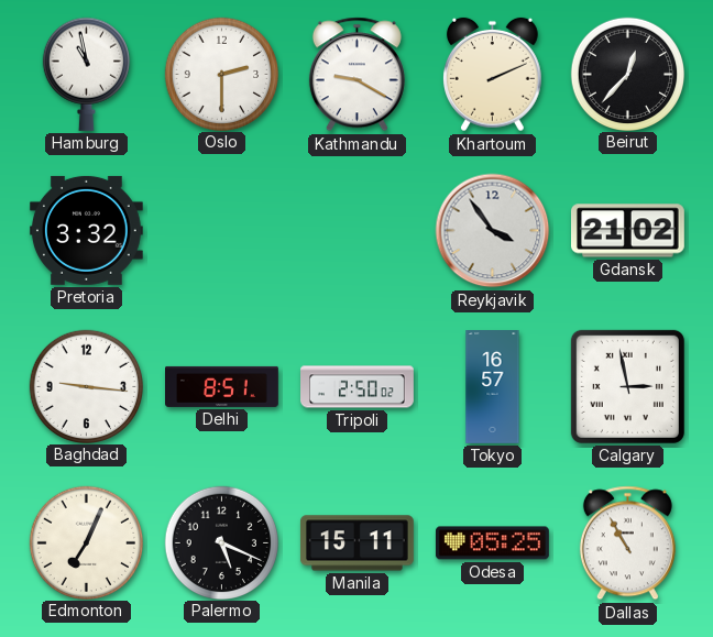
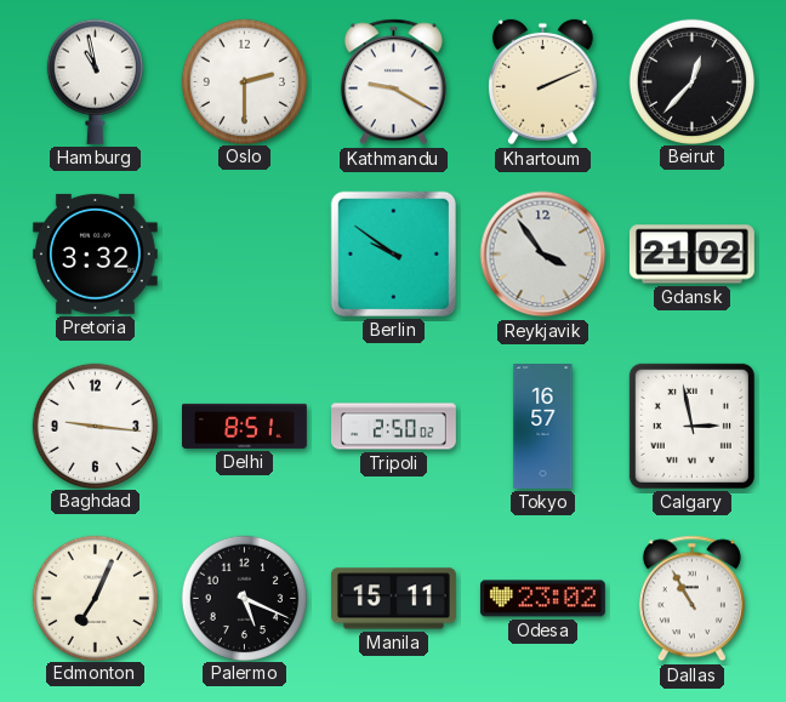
Berlin: none -> 9:51
Odesa: 05:25 -> 23:02
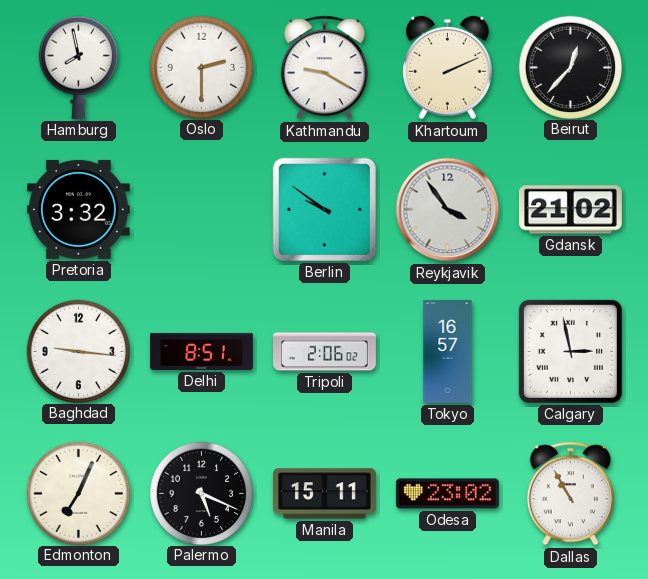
Hamburg: 10:58 -> 7:58
Tripoli: 2:50 -> 2:06
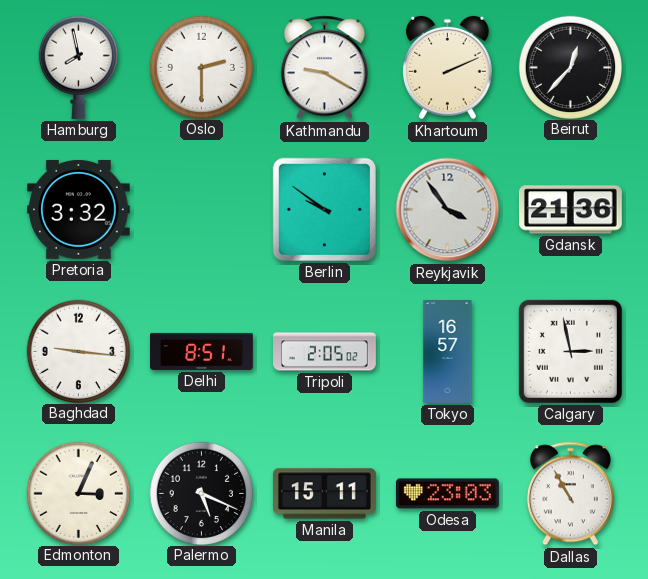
Gdansk: 21:02 -> 21:36
Tripoli: 2:06 -> 2:05
Edmonton: 7:04 -> 3:04
Odesa: 23:02 -> 23:03
